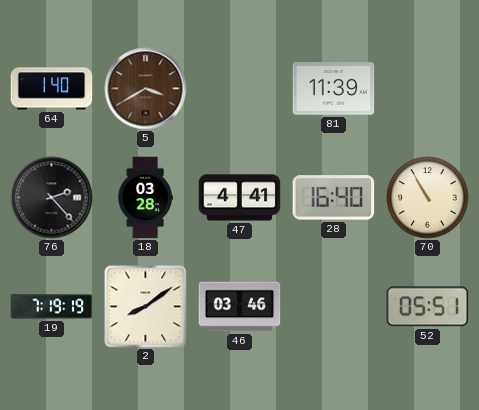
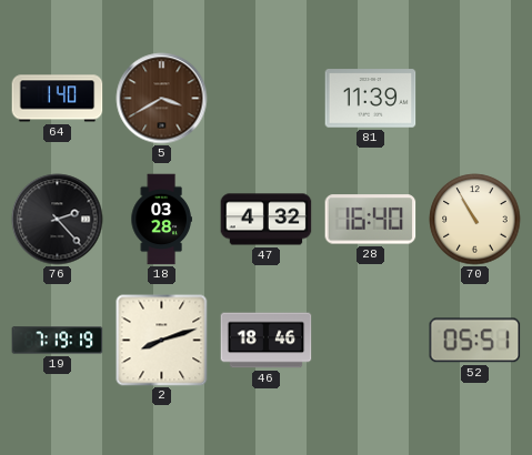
47: 4:41 -> 4:32
2: 8:09 -> 8:12
46: 03:46 -> 18:46
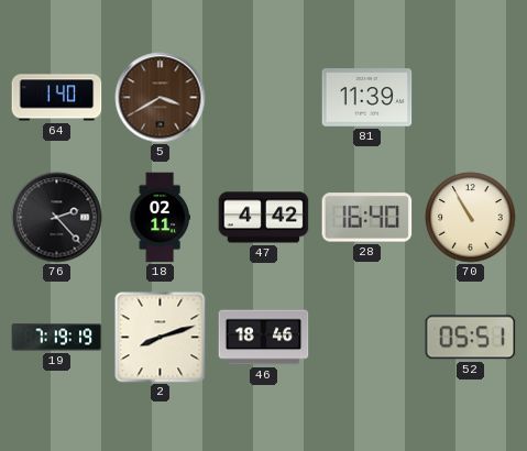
18: 03:28 -> 02:11
47: 4:32 -> 4:42
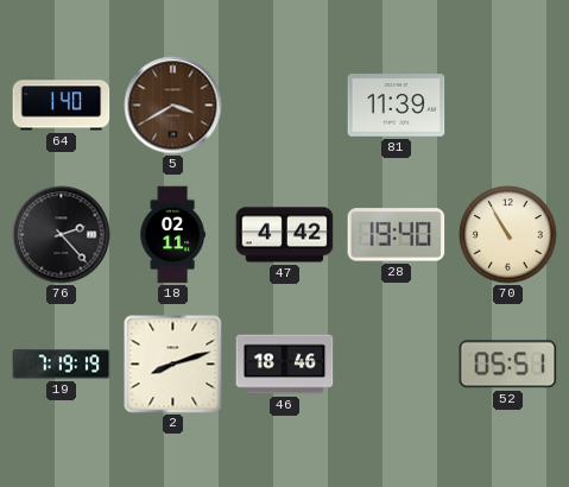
28: 16:40 -> 19:40
